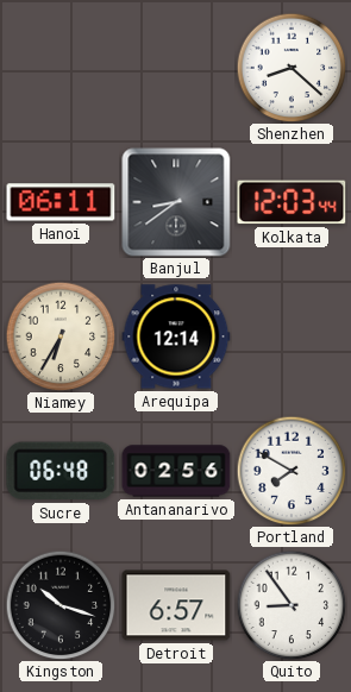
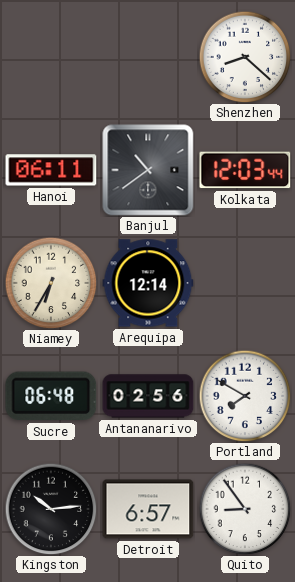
Banjul: 8:39 -> 10:39
Kingston: 10:18 -> 10:14
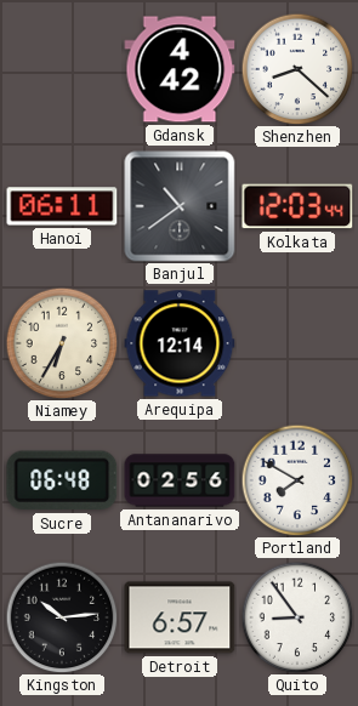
Gdansk: none -> 4:42
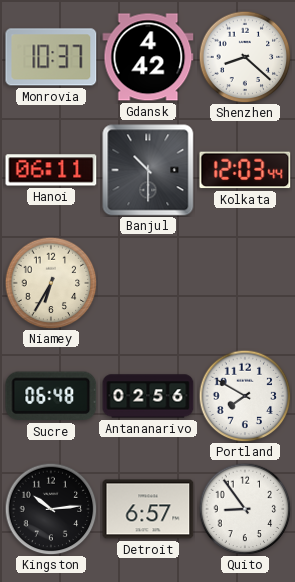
Monrovia: none -> 10:37
Banjul: 10:39 -> 10:30
Arequipa: 12:14 -> none
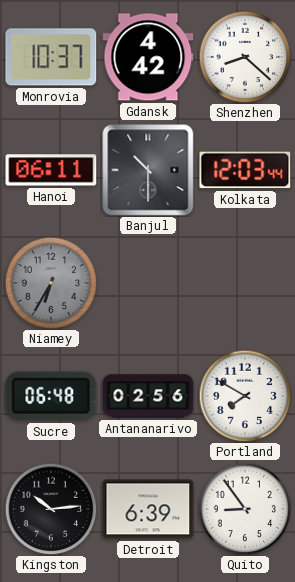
Niamey dial: cream -> grey
Detroit: 6:57 -> 6:39
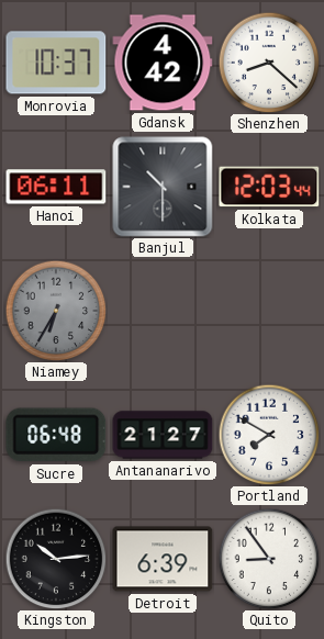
Antananarivo: 02:56 -> 21:27
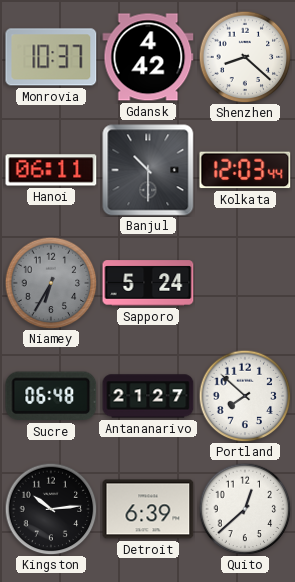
Sapporo: none -> 5:24
Portland: 7:50 -> 7:52
Quito: 8:54 -> 12:38
